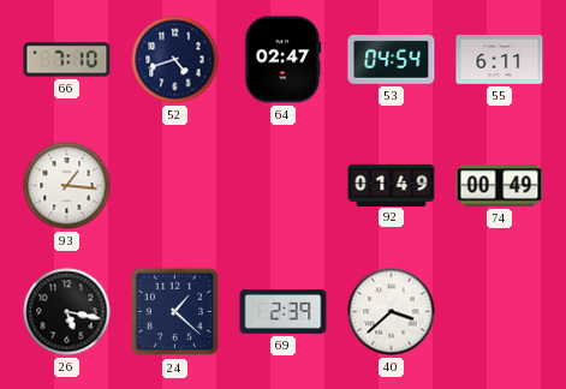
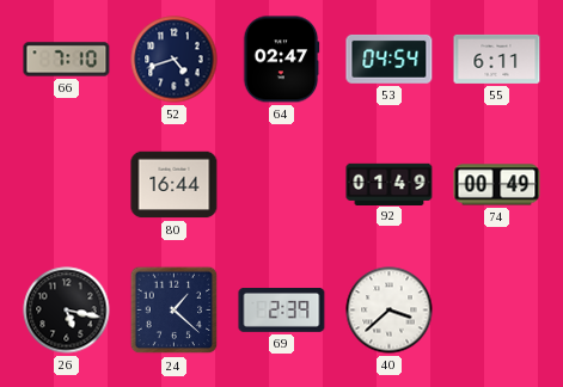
93: 1:16 -> none
80: none -> 16:44
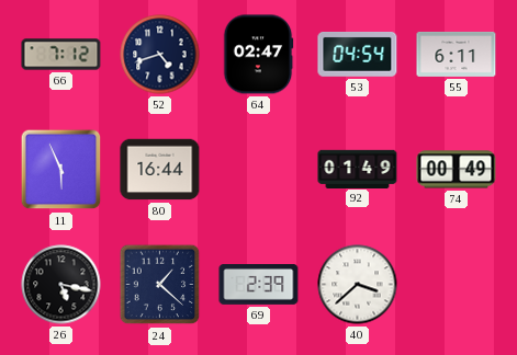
66: 7:10 -> 7:12
11: none -> 5:56
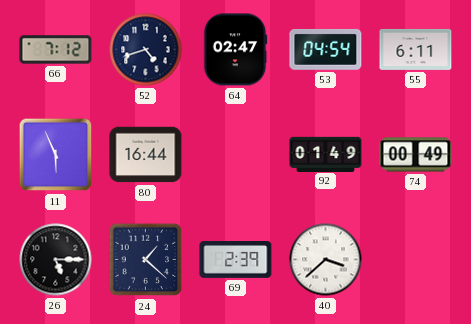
26: 5:17 -> 5:15
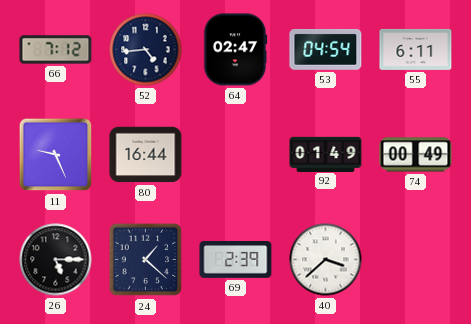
52: 4:42 -> 4:44
11: 5:56 -> 9:26
